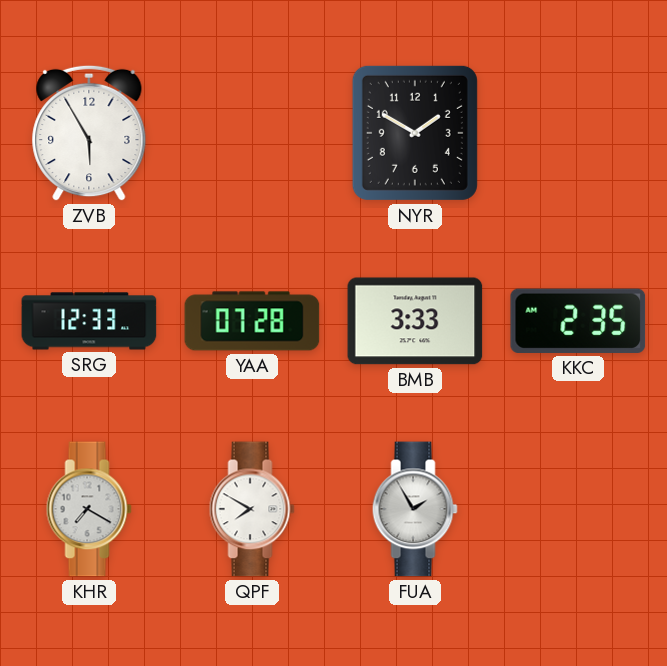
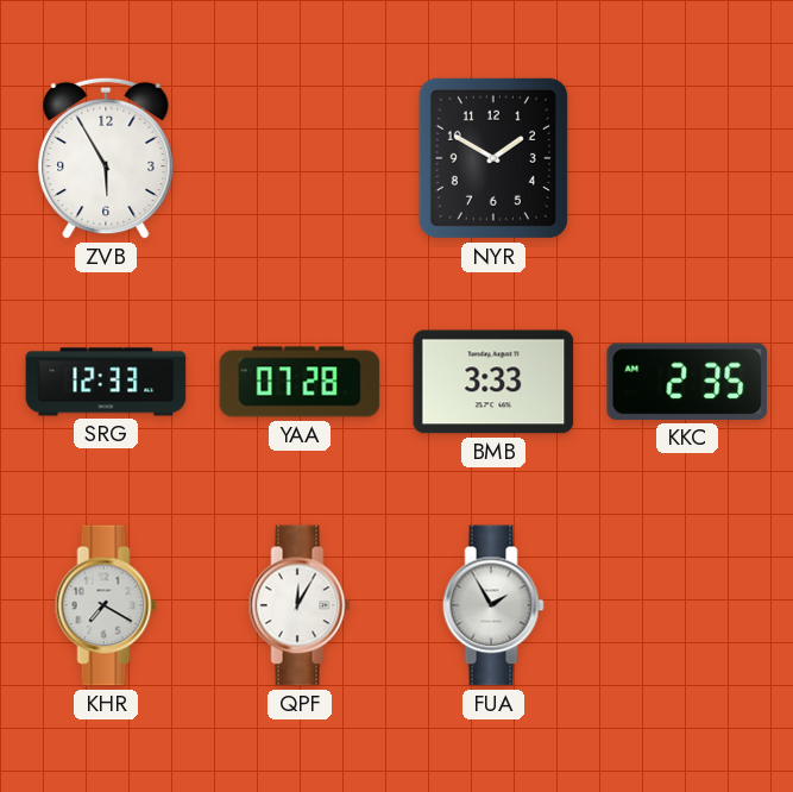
QPF: 7:50 -> 12:05
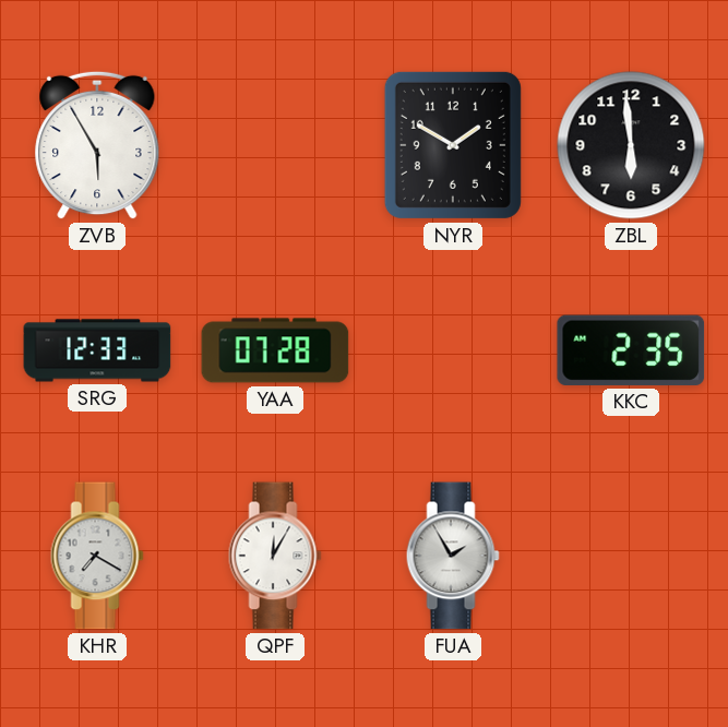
ZBL: none -> 5:59
BMB: 3:33 -> none
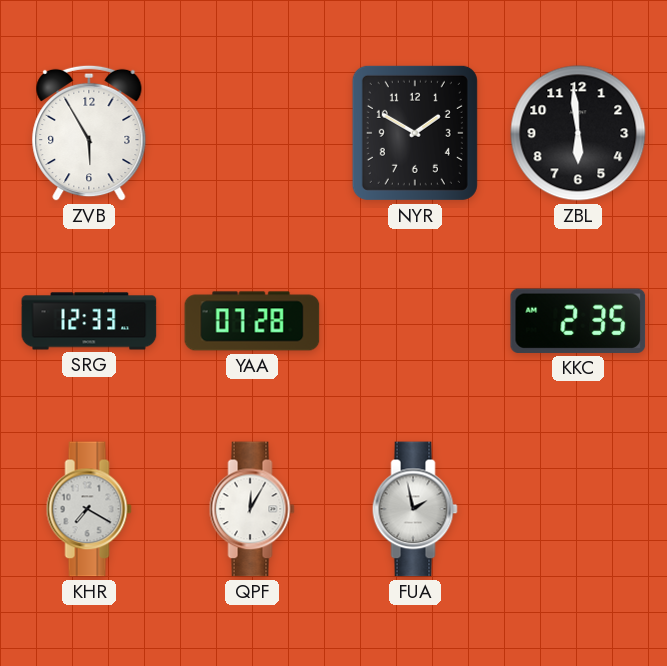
FUA: 1:55 -> 1:58
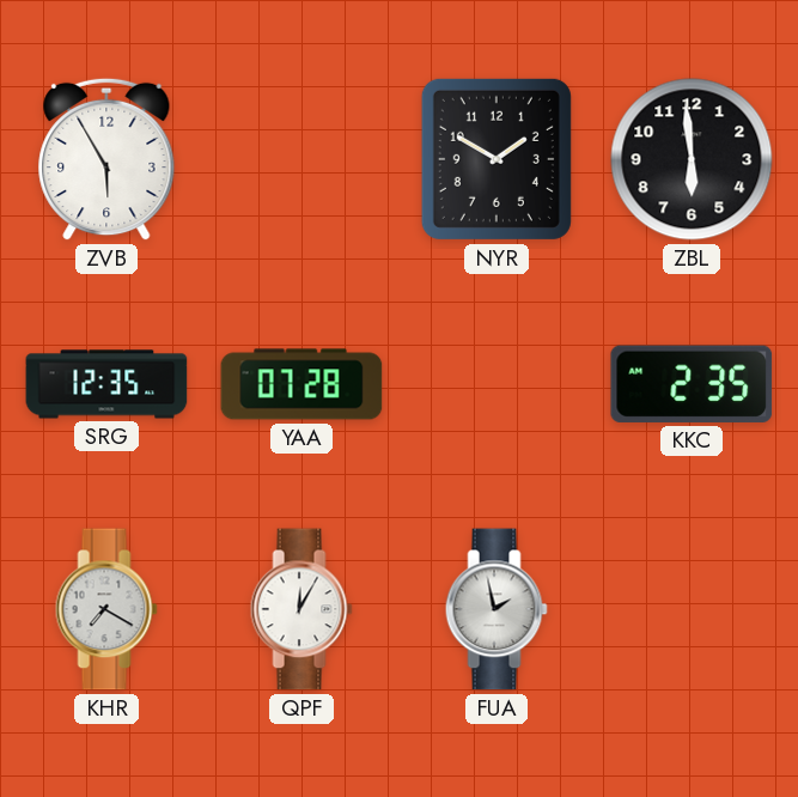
SRG: 12:33 -> 12:35
